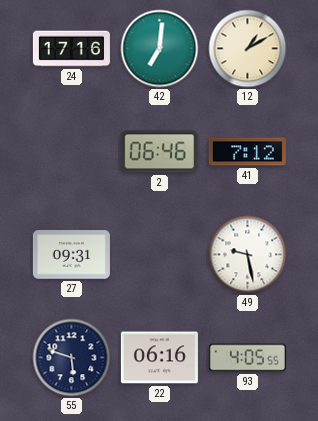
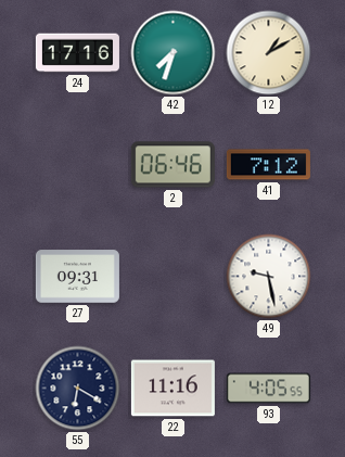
42: 7:01 -> 7:33
55: 5:48 -> 6:20
22: 06:16 -> 11:16
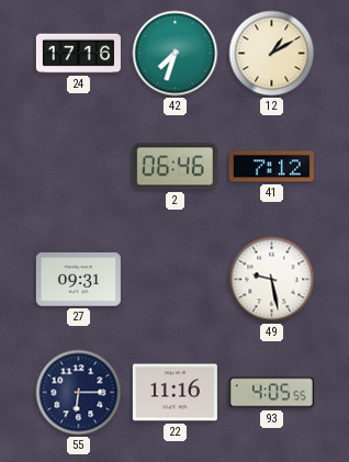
55: 6:20 -> 6:15
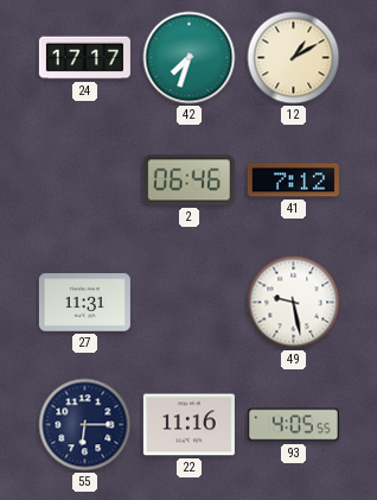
24: 17:16 -> 17:17
27: 09:31 -> 11:31
